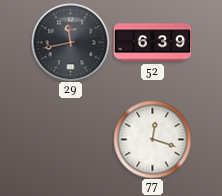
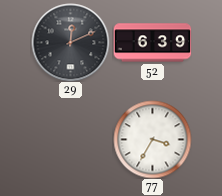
29: 11:43 -> 12:11
77: 12:18 -> 3:35
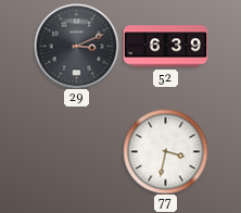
29: 12:11 -> 3:11
77: 3:35 -> 3:32
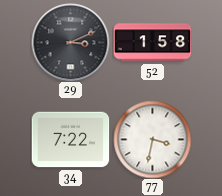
52: 6:39 -> 1:58
34: none -> 7:22
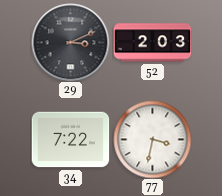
52: 1:58 -> 2:03
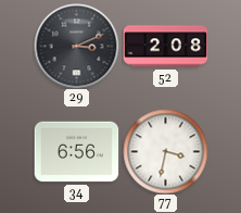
52: 2:03 -> 2:08
34: 7:22 -> 6:56
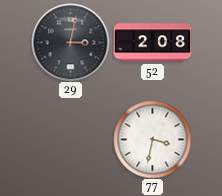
29: 3:11 -> 3:02
34: 6:56 -> none
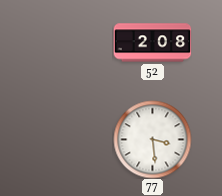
29: 3:02 -> none
77: 3:32 -> 3:29
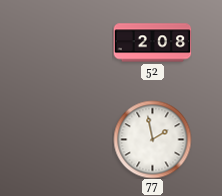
77: 3:29 -> 1:58
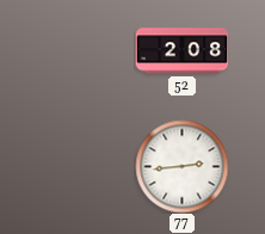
77: 1:58 -> 2:44
